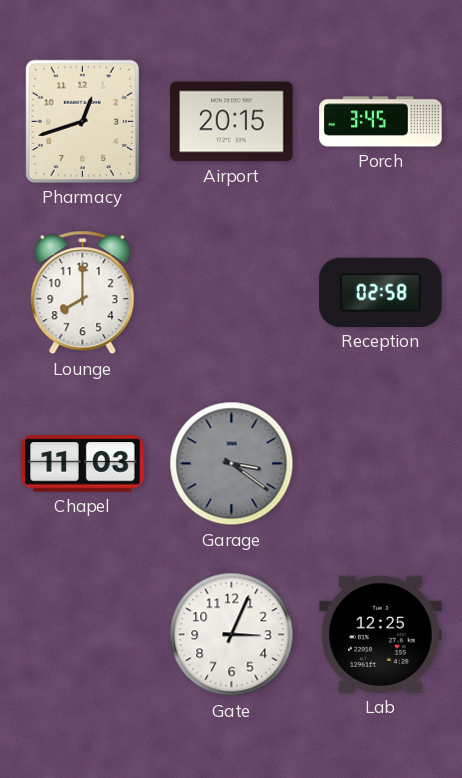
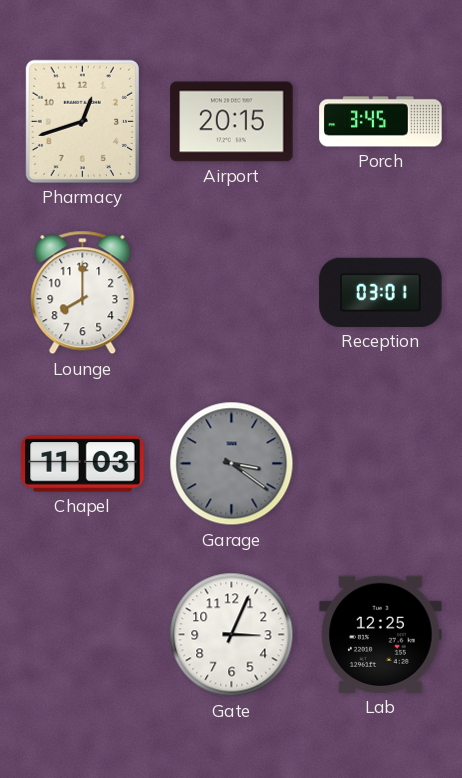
Reception: 02:58 -> 03:01
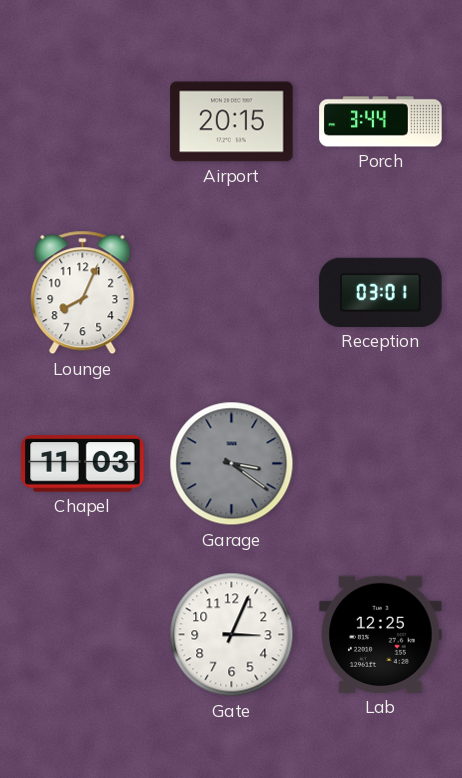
Pharmacy: 12:42 -> none
Porch: 3:45 -> 3:44
Lounge: 8:00 -> 8:04
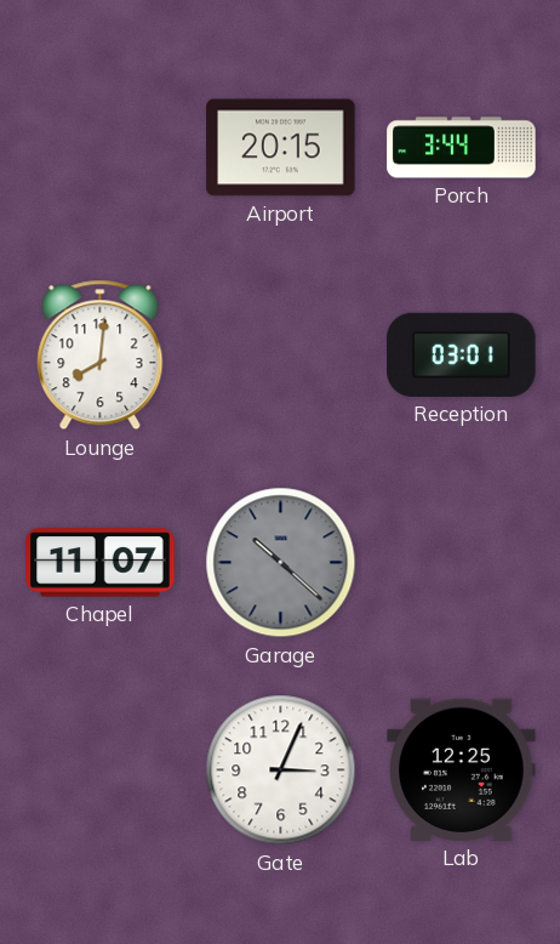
Lounge: 8:04 -> 8:01
Chapel: 11:03 -> 11:07
Garage: 3:21 -> 10:22
